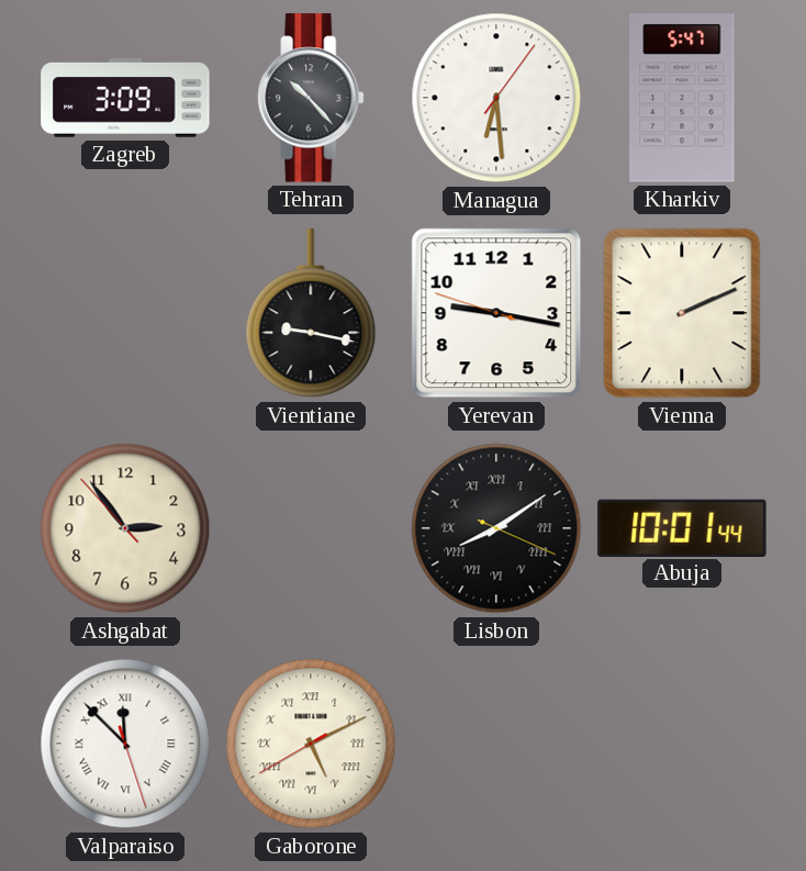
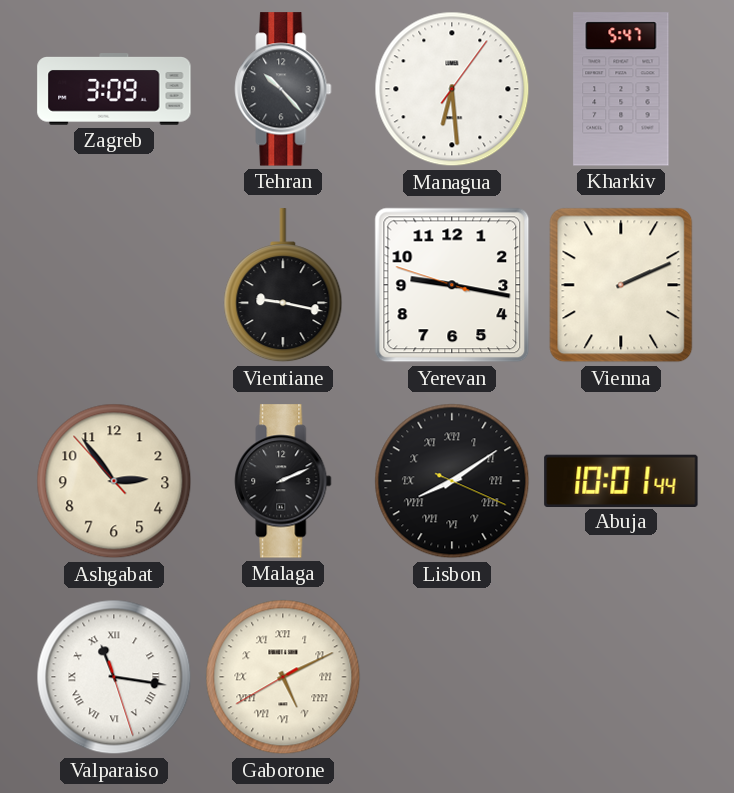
Malaga: none -> 2:11
Valparaiso: 11:52 -> 11:16
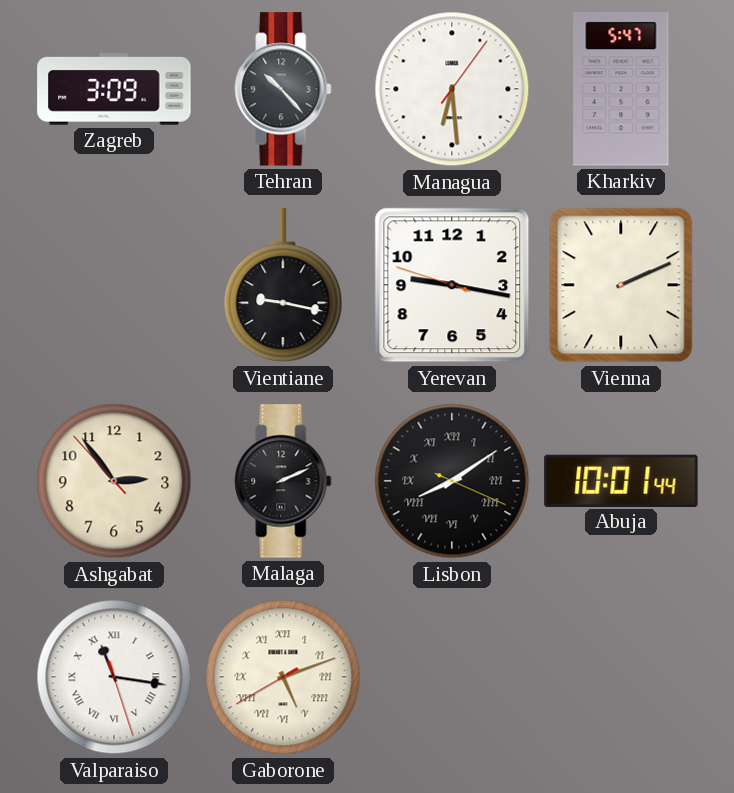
Gaborone: 5:10 -> 5:11
